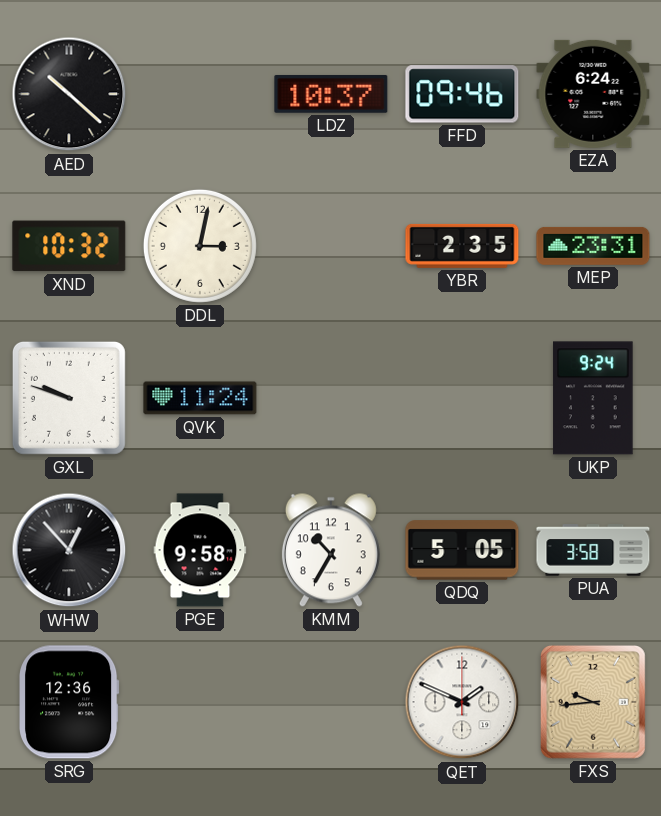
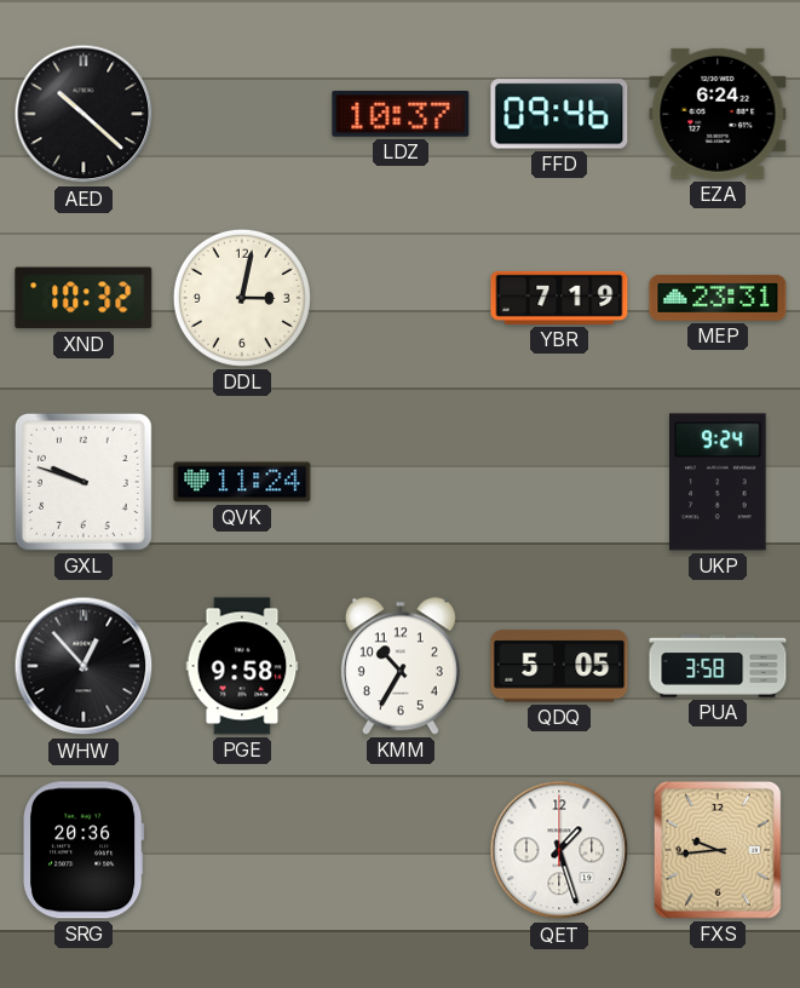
YBR: 2:35 -> 7:19
SRG: 12:36 -> 20:36
QET: 1:49 -> 1:27
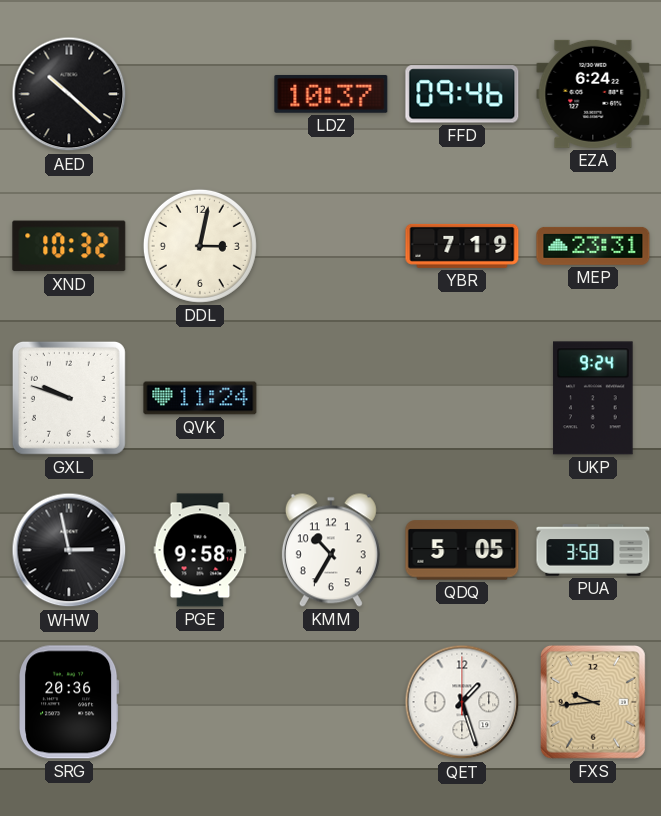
WHW: 12:53 -> 2:58
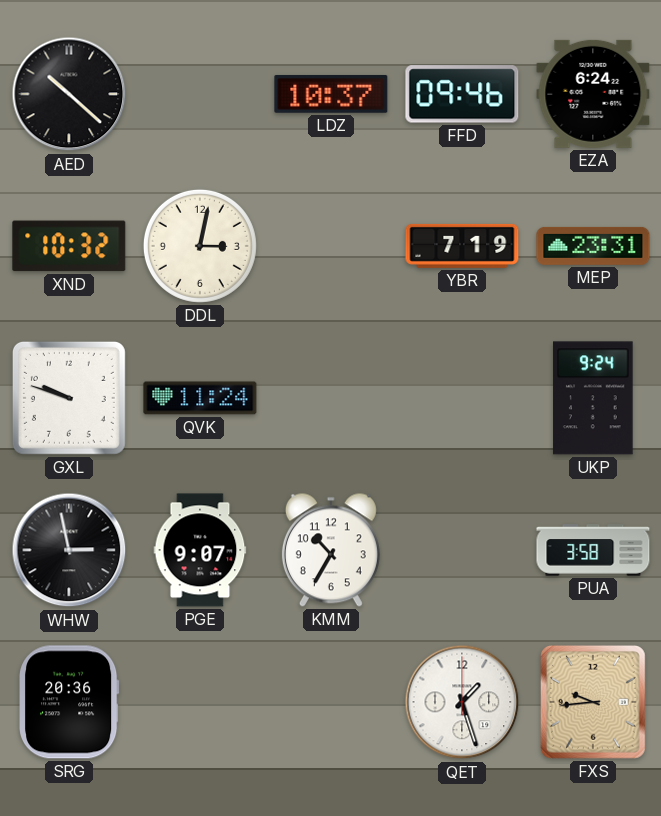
PGE: 9:58 -> 9:07
QDQ: 5:05 -> none
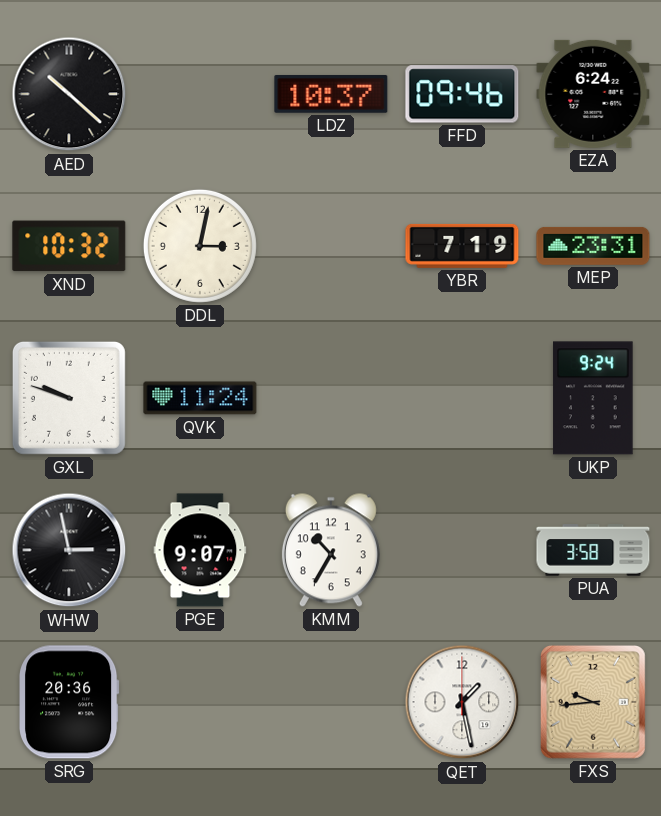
QET: 1:27 -> 1:28
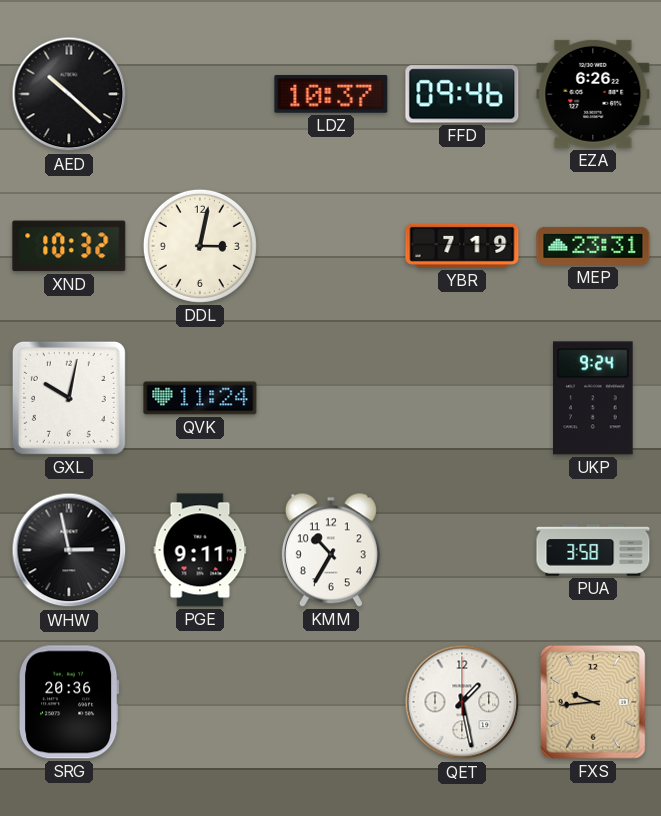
EZA: 6:24 -> 6:26
GXL: 9:48 -> 10:02
PGE: 9:07 -> 9:11
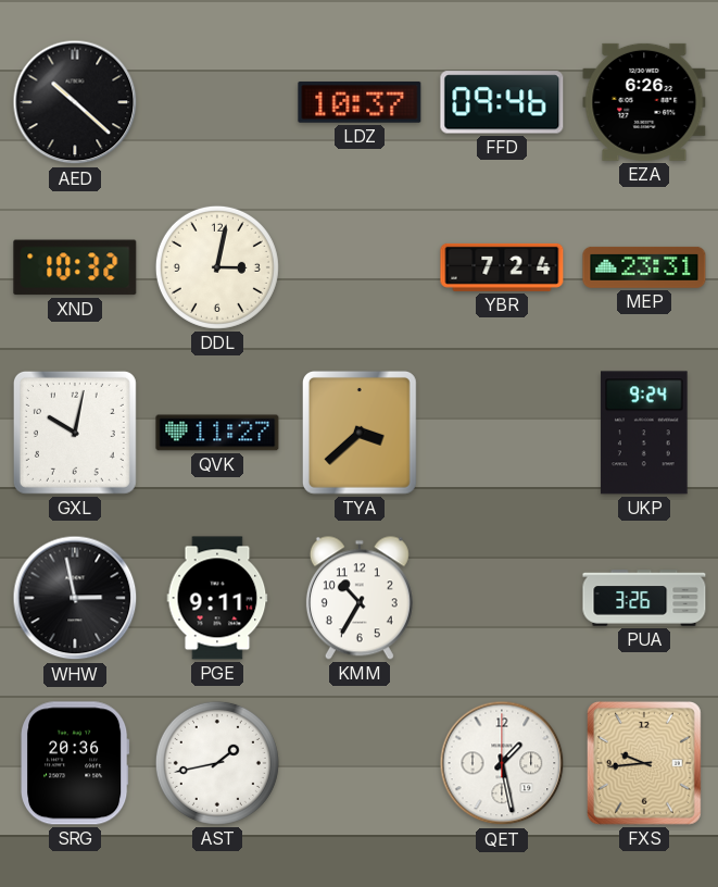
YBR: 7:19 -> 7:24
QVK: 11:24 -> 11:27
TYA: none -> 3:38
PUA: 3:58 -> 3:26
AST: none -> 1:43
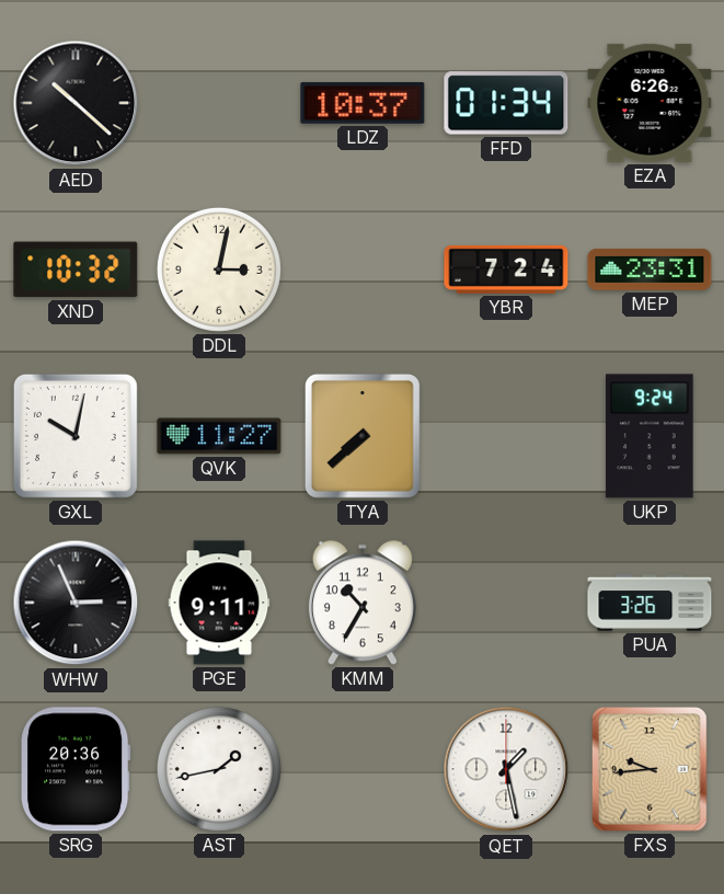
FFD: 09:46 -> 01:34
TYA: 3:38 -> 7:38
WHW: 2:58 -> 2:56
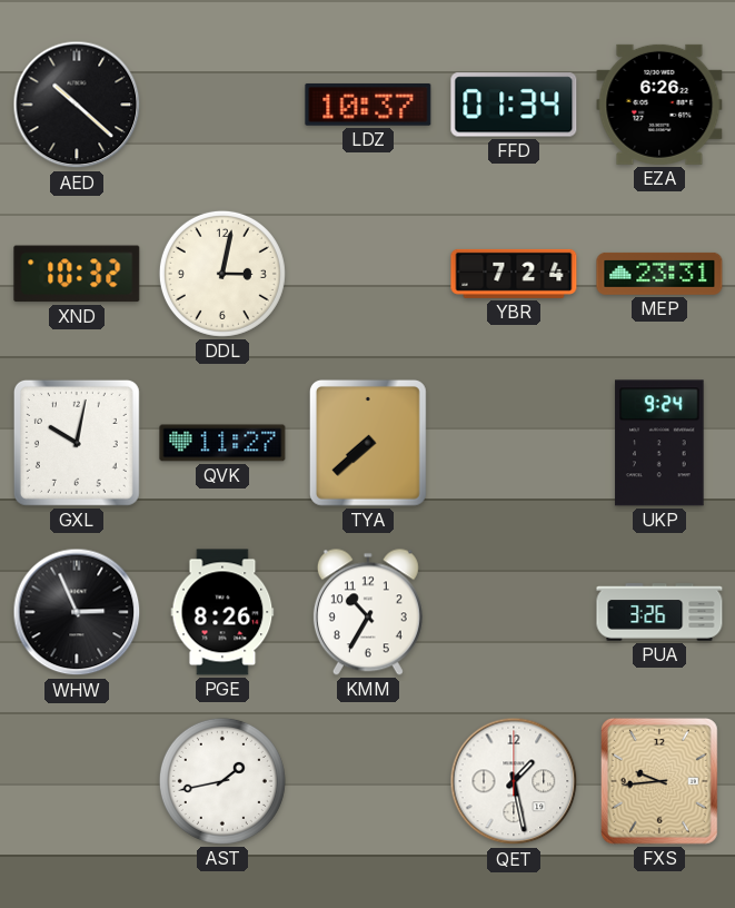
PGE: 9:11 -> 8:26
SRG: 20:36 -> none
